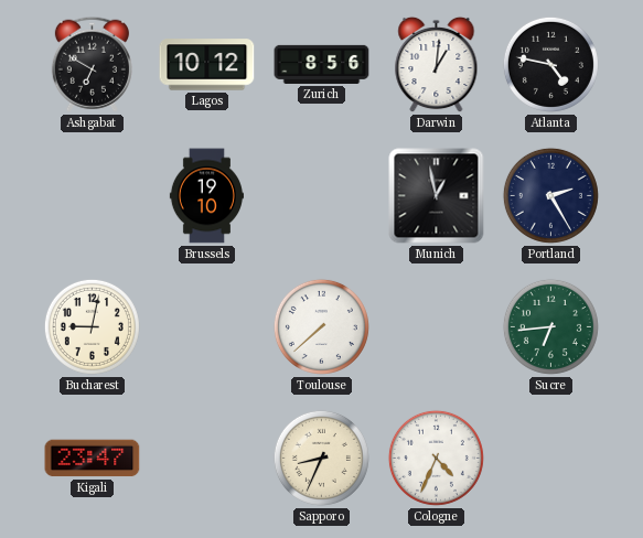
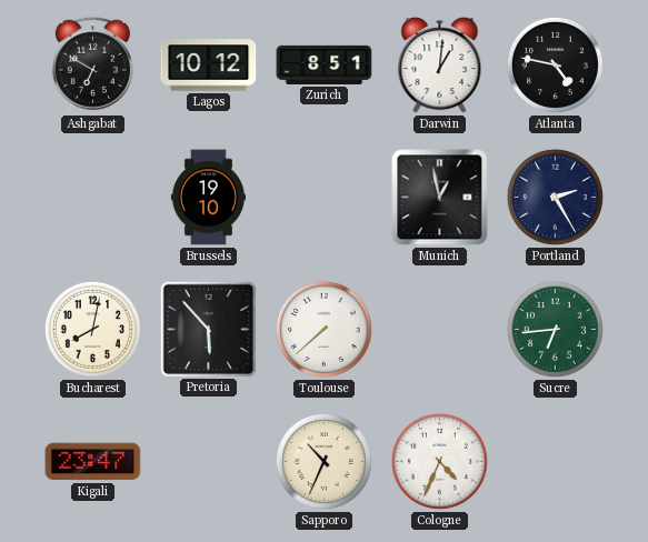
Zurich: 8:56 -> 8:51
Bucharest: 9:02 -> 8:02
Pretoria: none -> 5:53
Sapporo: 8:34 -> 10:34
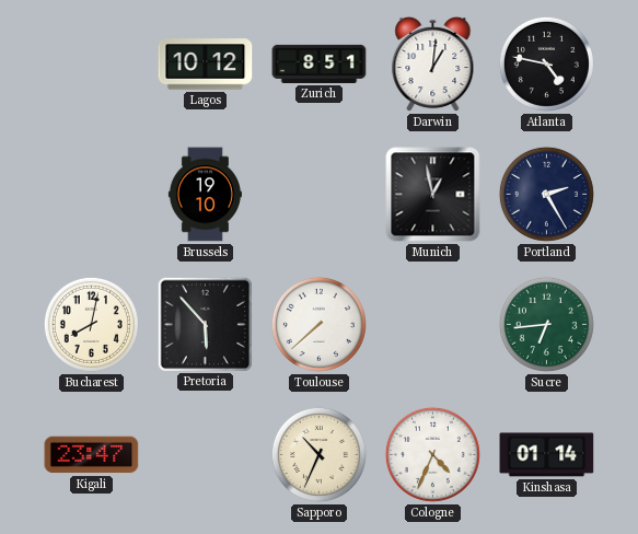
Ashgabat: 6:50 -> none
Kinshasa: none -> 01:14
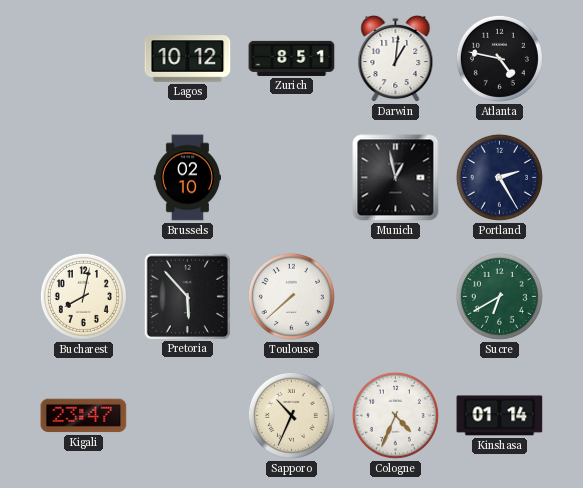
Brussels: 19:10 -> 02:10
Sucre: 6:44 -> 6:40
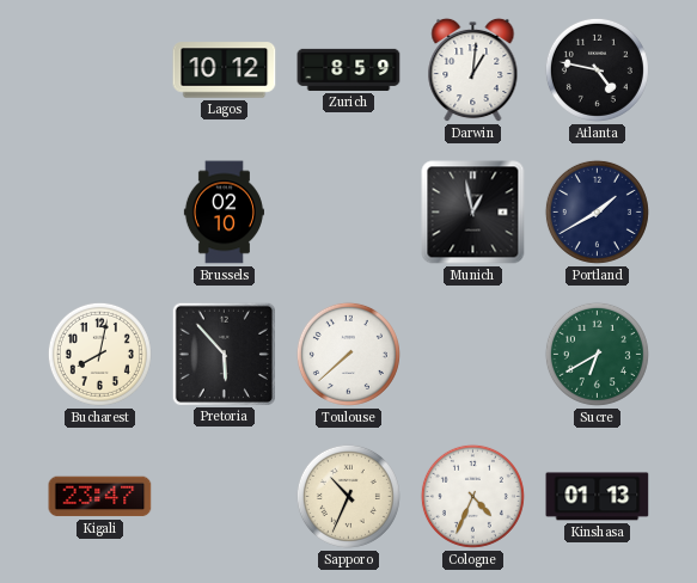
Zurich: 8:51 -> 8:59
Portland: 2:25 -> 1:40
Kinshasa: 01:14 -> 01:13
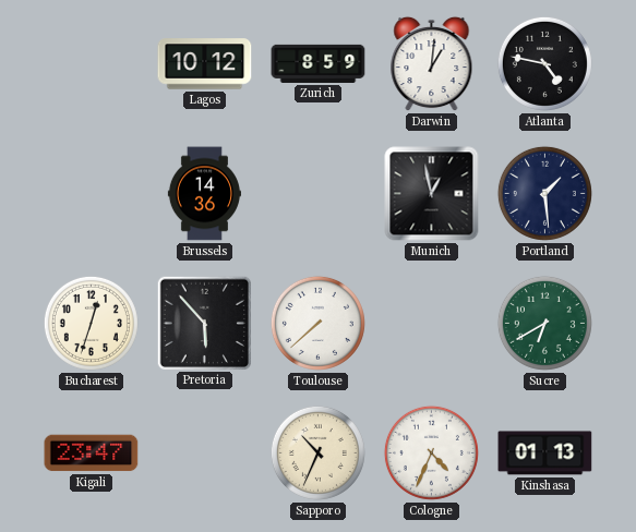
Brussels: 02:10 -> 14:36
Portland: 1:40 -> 1:29
Bucharest: 8:02 -> 12:33
